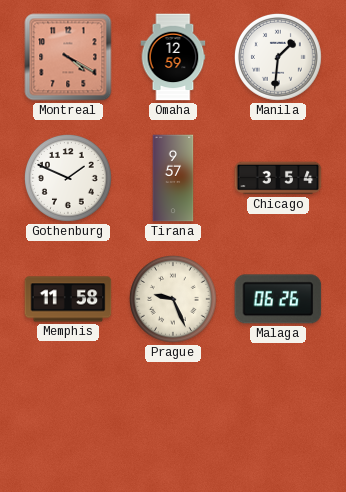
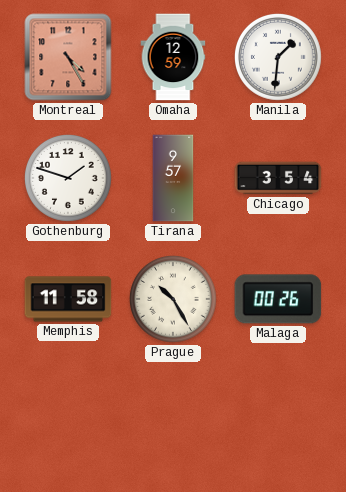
Montreal: 4:20 -> 4:25
Gothenburg: 1:49 -> 1:48
Prague: 9:26 -> 10:25
Malaga: 06:26 -> 00:26
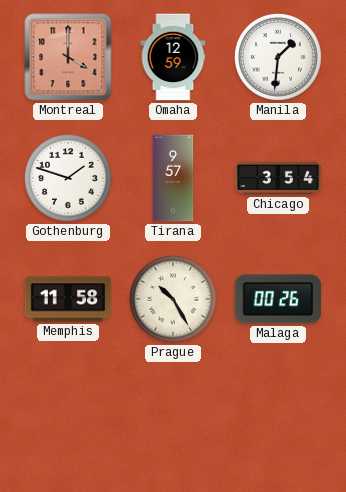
Montreal: 4:25 -> 4:00
